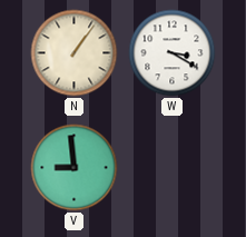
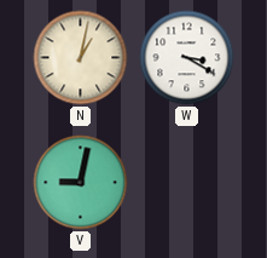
N: 1:06 -> 1:02
V: 8:59 -> 9:02
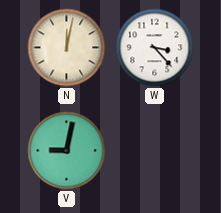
N: 1:02 -> 12:02
W: 3:20 -> 3:23
